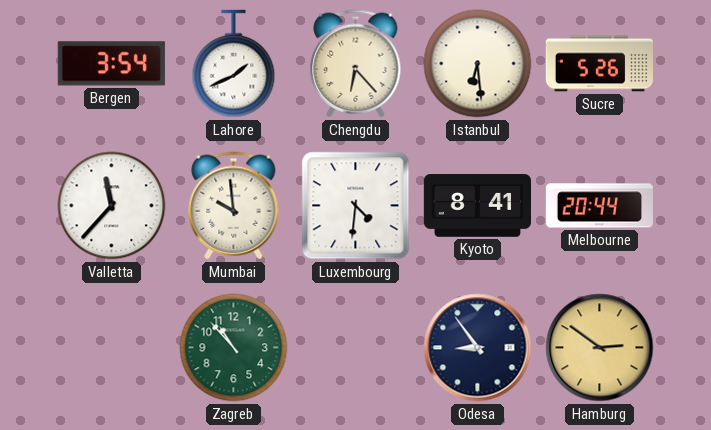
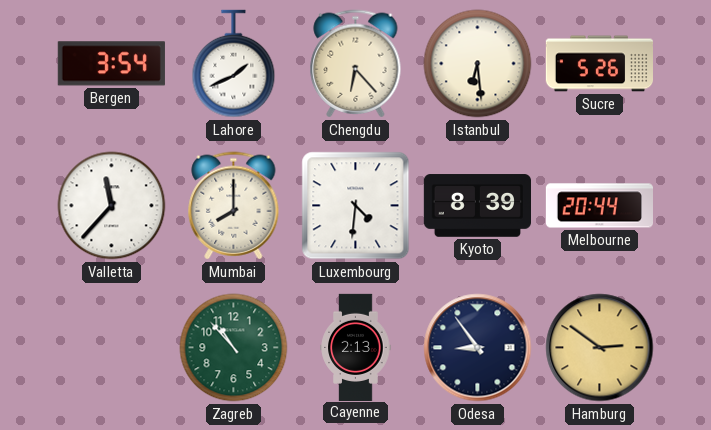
Mumbai: 9:59 -> 8:00
Kyoto: 8:41 -> 8:39
Cayenne: none -> 2:13
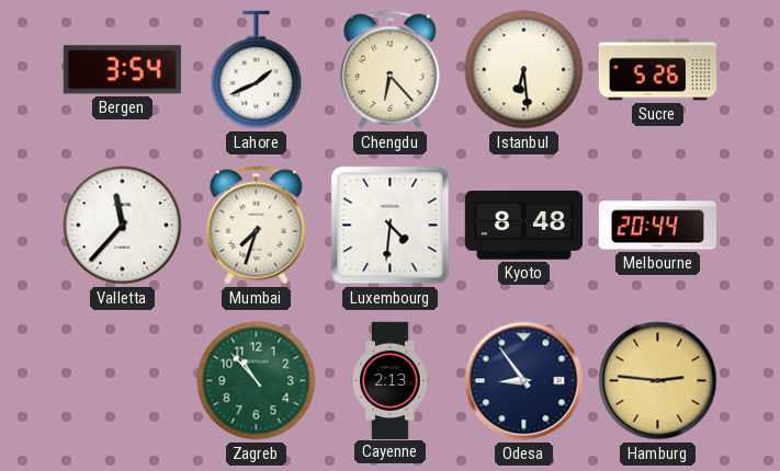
Mumbai: 8:00 -> 7:33
Kyoto: 8:39 -> 8:48
Hamburg: 2:51 -> 2:46
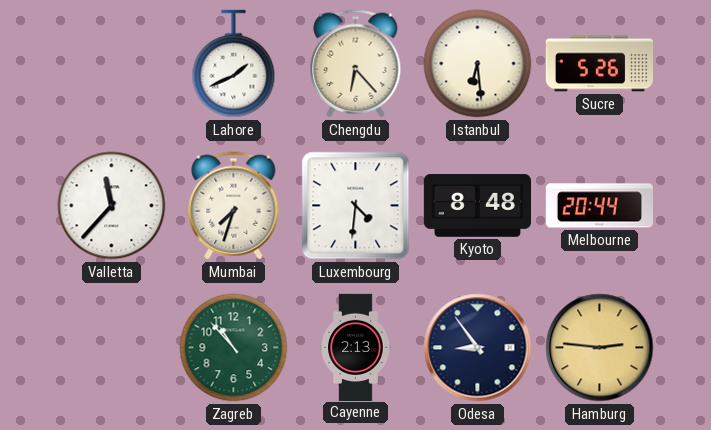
Bergen: 3:54 -> none
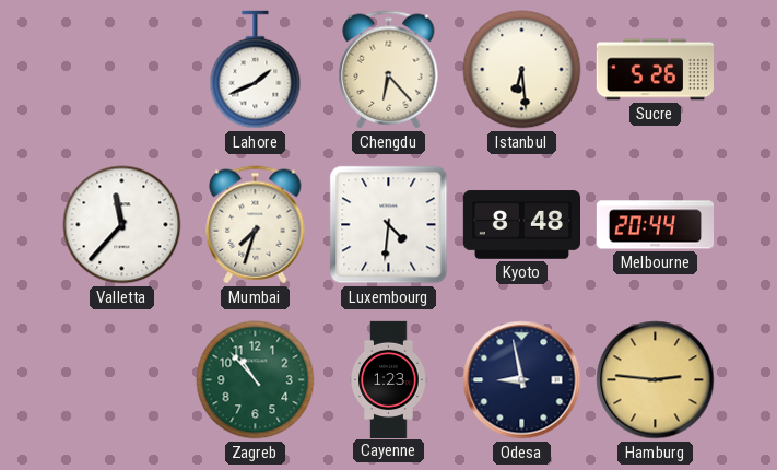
Cayenne: 2:13 -> 1:23
Odesa: 8:54 -> 8:58
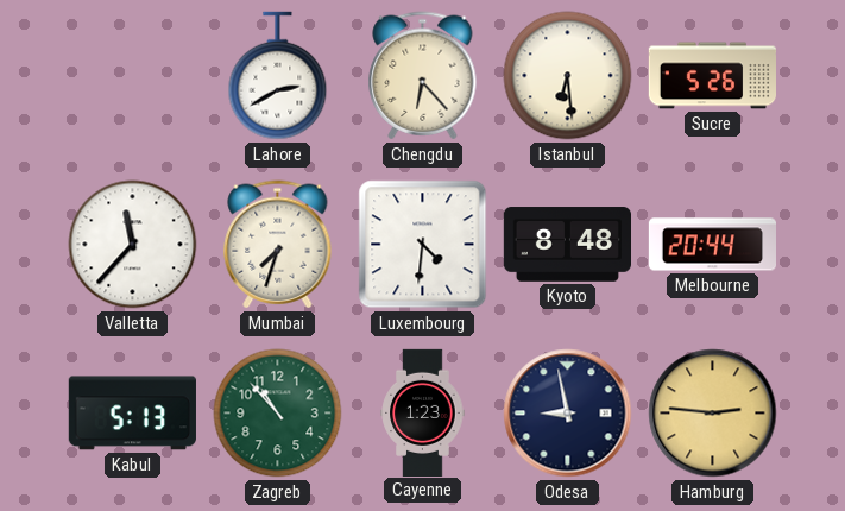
Lahore: 1:41 -> 2:40
Kabul: none -> 5:13
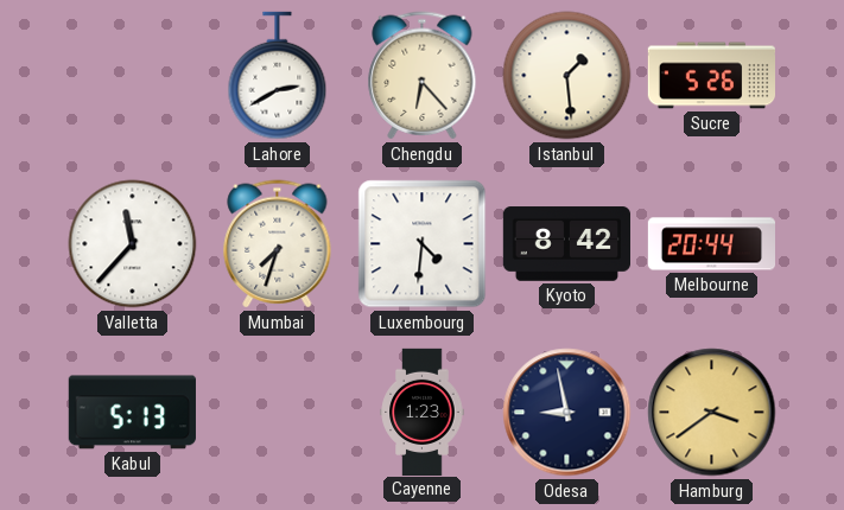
Istanbul: 6:29 -> 1:29
Kyoto: 8:48 -> 8:42
Zagreb: 10:53 -> none
Hamburg: 2:46 -> 3:39
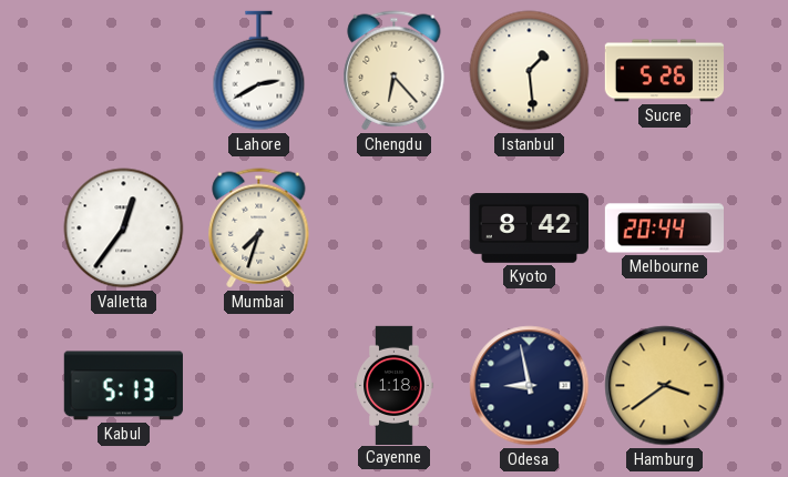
Valletta: 11:37 -> 12:36
Luxembourg: 4:31 -> none
Cayenne: 1:23 -> 1:18
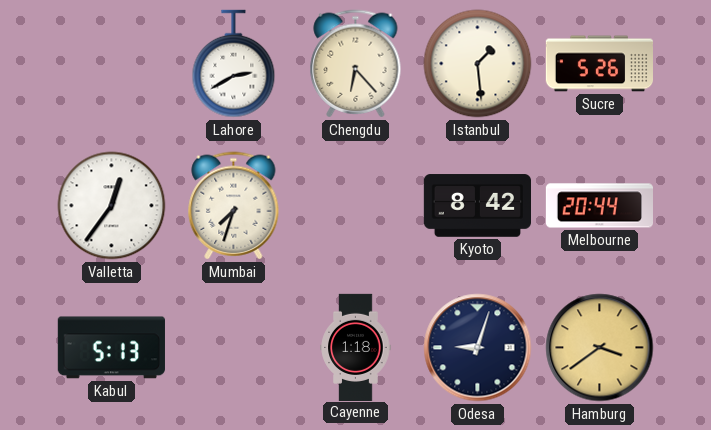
Odesa: 8:58 -> 9:03
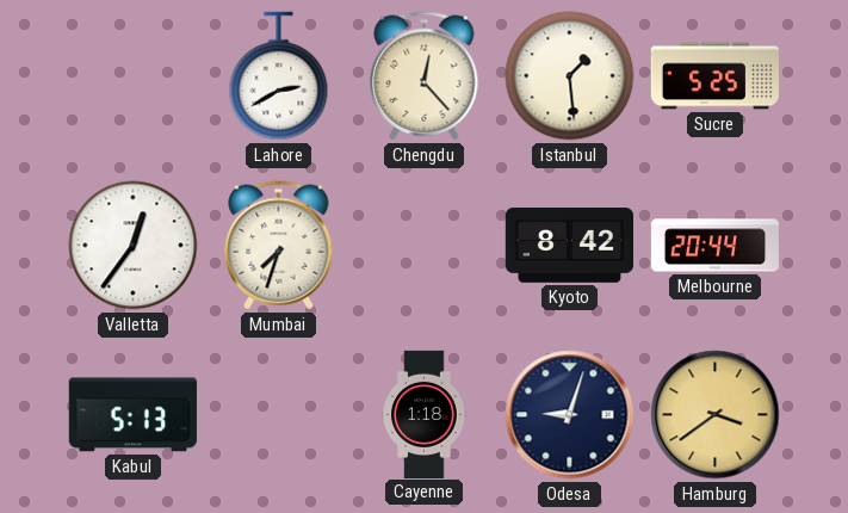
Chengdu: 6:23 -> 12:23
Sucre: 5:26 -> 5:25
